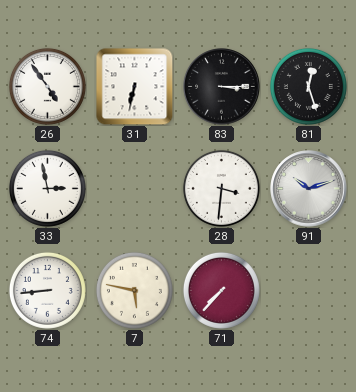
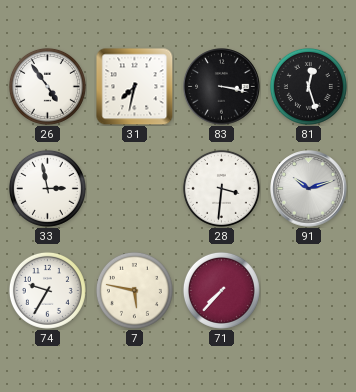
31: 6:32 -> 7:32
83: 3:15 -> 3:17
74: 8:44 -> 9:35
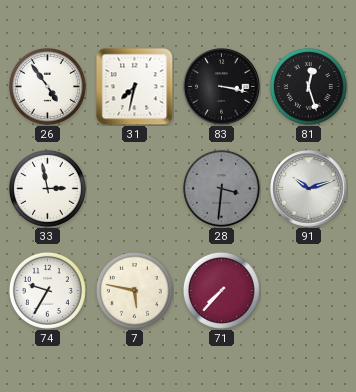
28 dial: white -> grey
